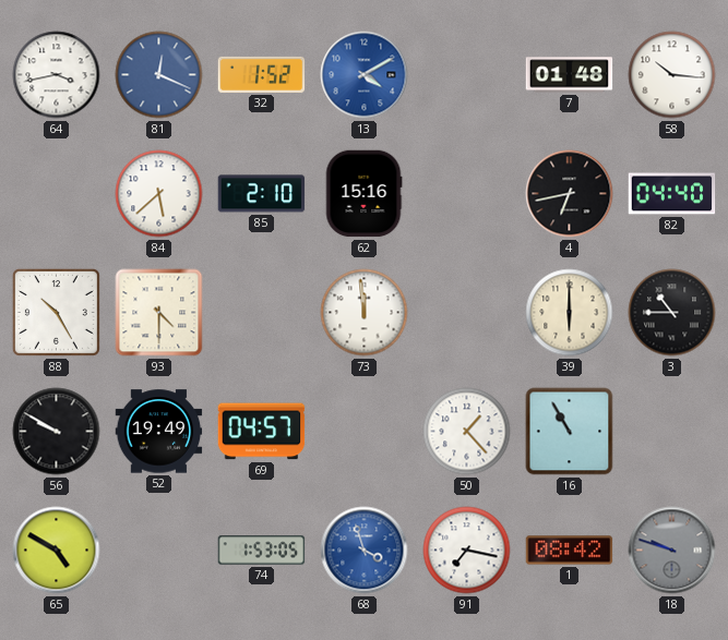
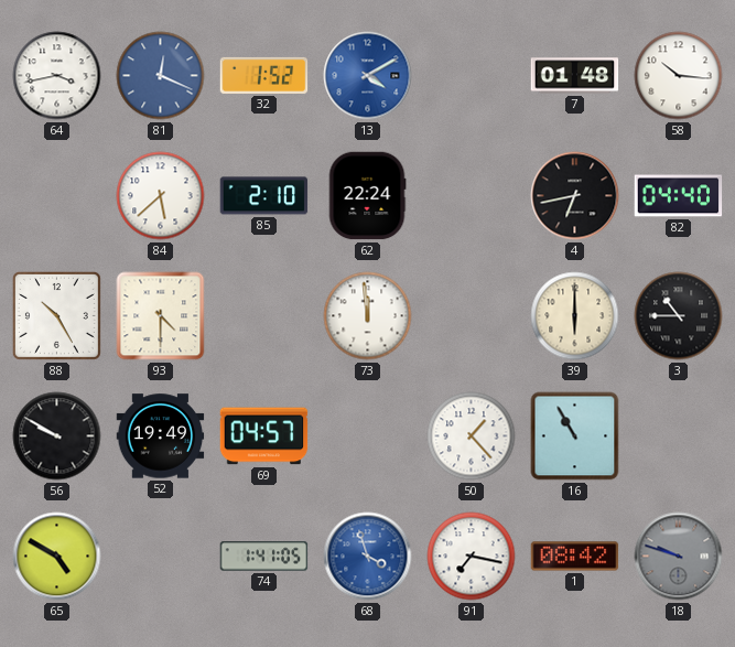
62: 15:16 -> 22:24
74: 1:53 -> 1:41
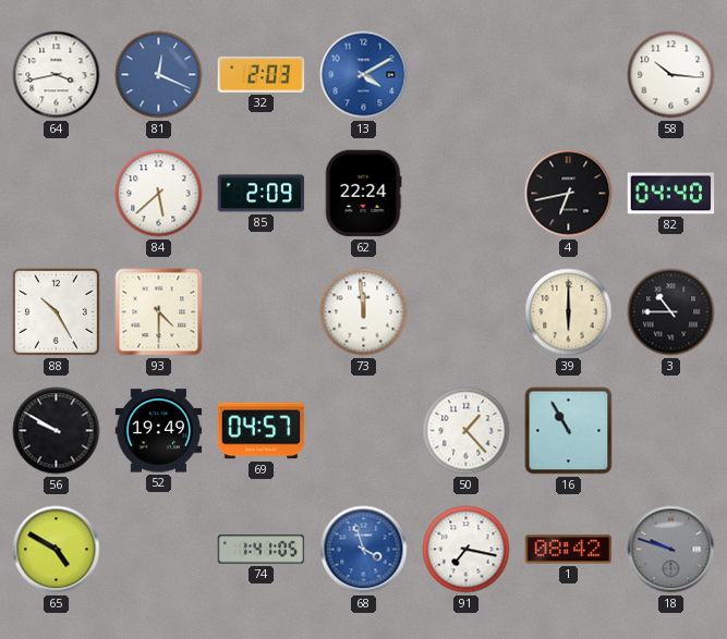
32: 1:52 -> 2:03
7: 01:48 -> none
85: 2:10 -> 2:09
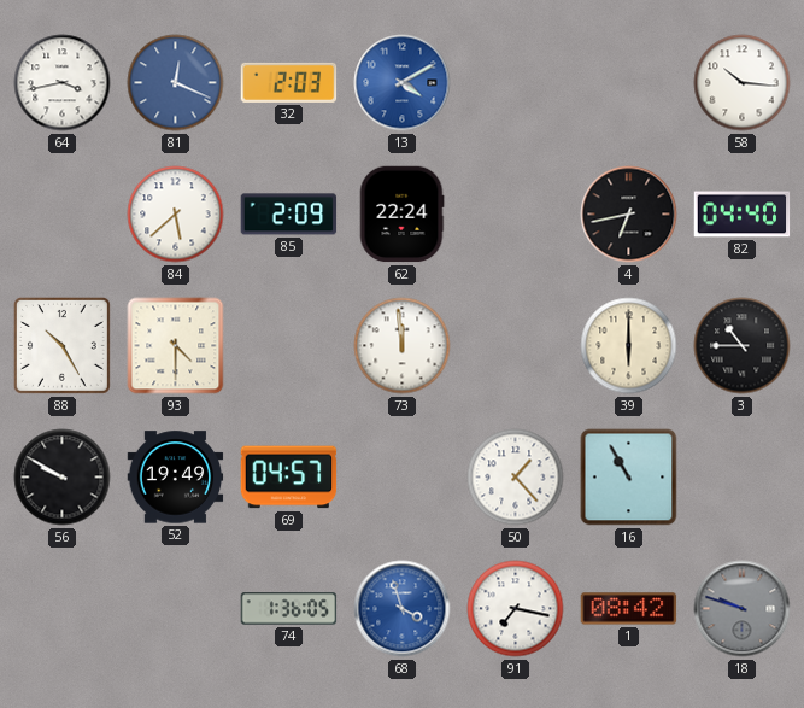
65: 4:50 -> none
74: 1:41 -> 1:36
